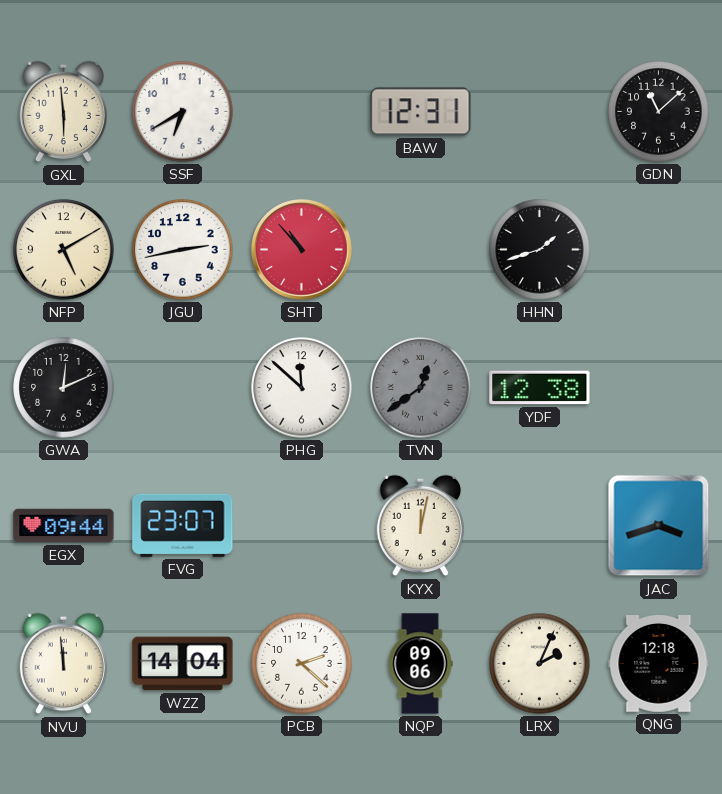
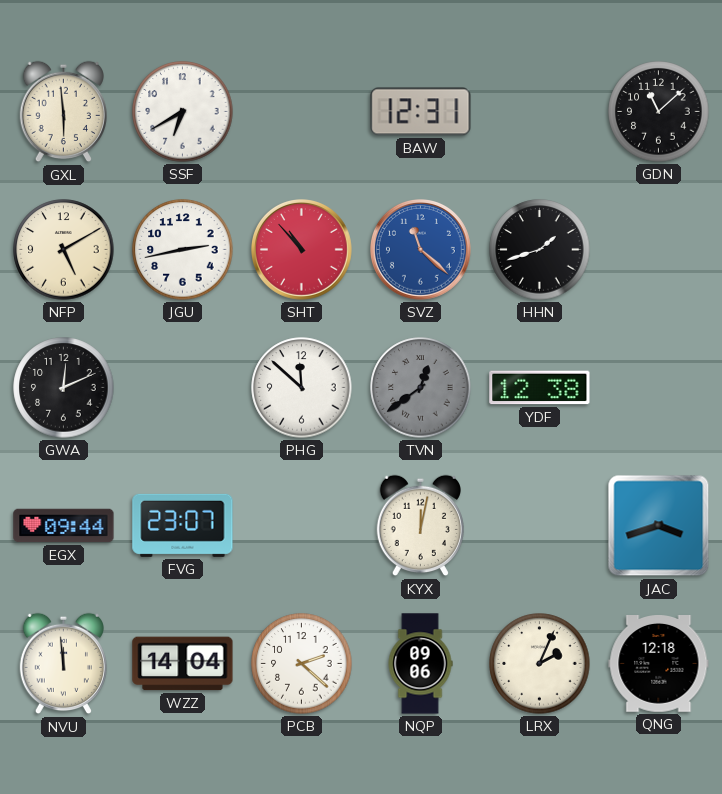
SVZ: none -> 11:22
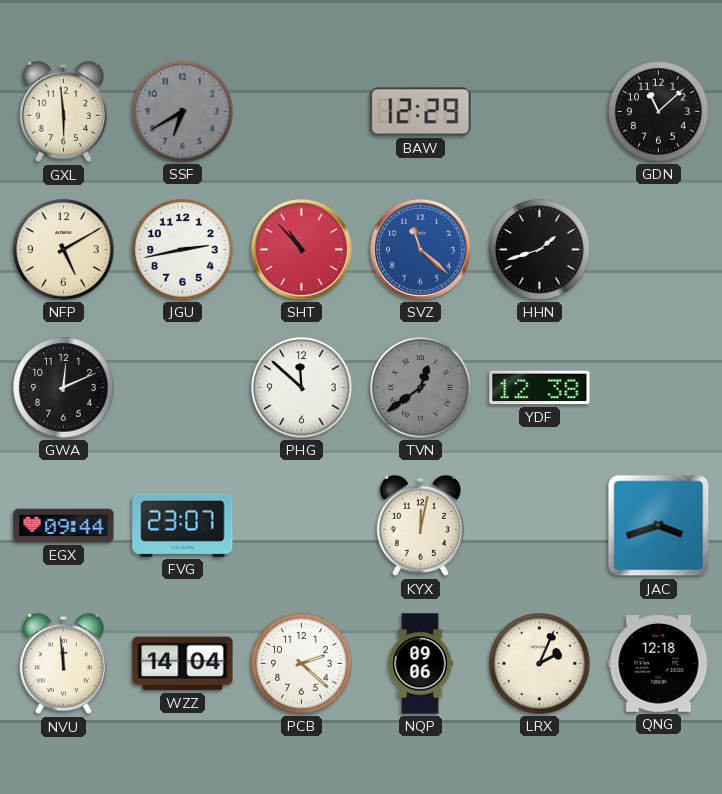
SSF dial: white -> grey
BAW: 12:31 -> 12:29
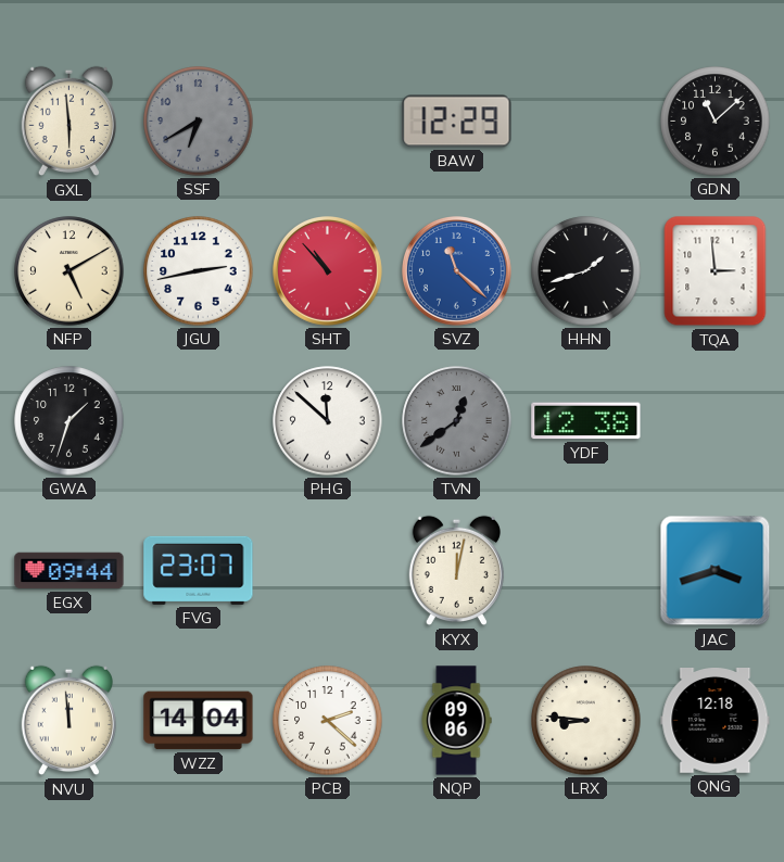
TQA: none -> 2:59
GWA: 12:11 -> 1:33
LRX: 2:04 -> 8:46
